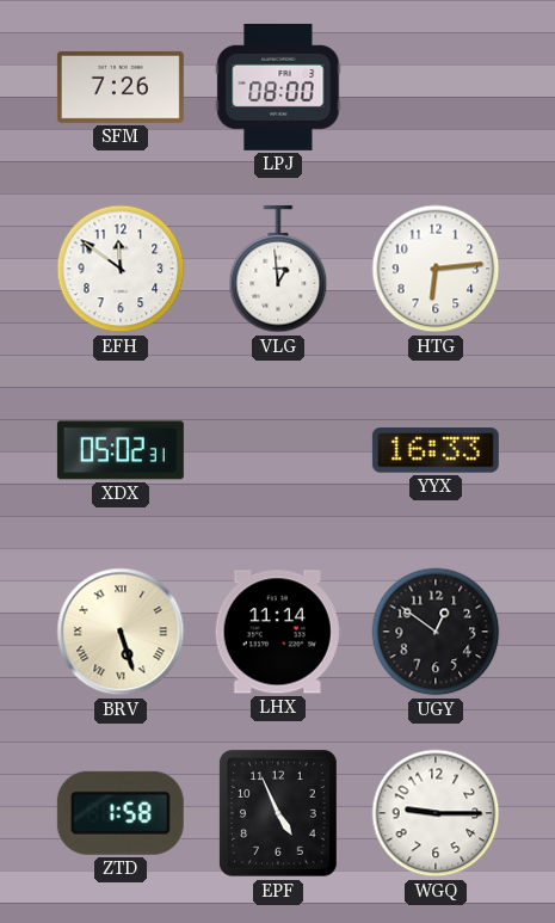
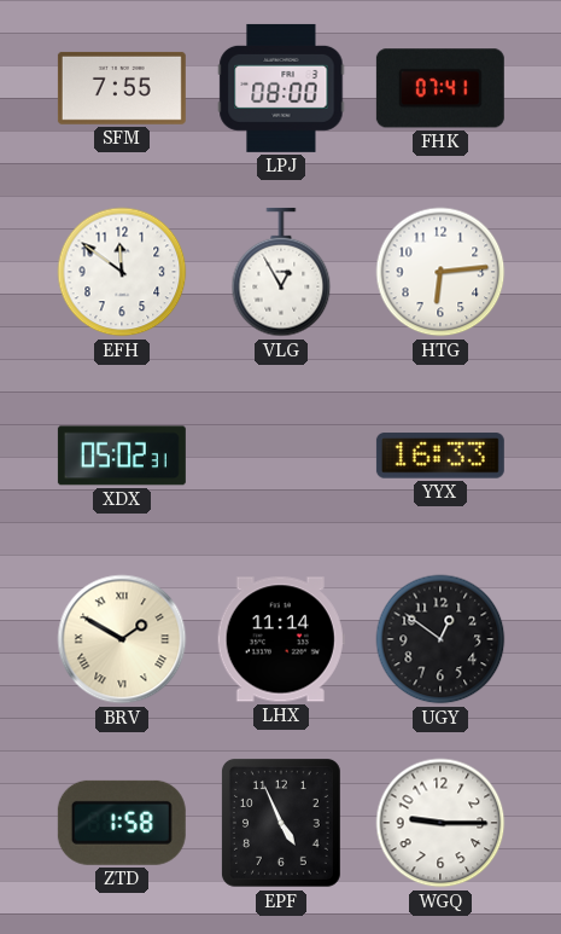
SFM: 7:26 -> 7:55
FHK: none -> 07:41
VLG: 12:59 -> 12:55
BRV: 5:27 -> 1:50
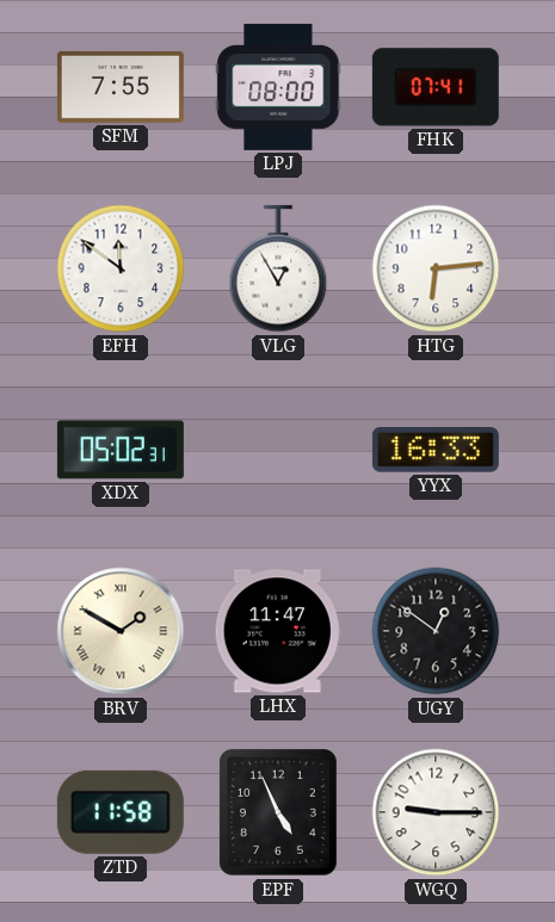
LHX: 11:14 -> 11:47
ZTD: 1:58 -> 11:58
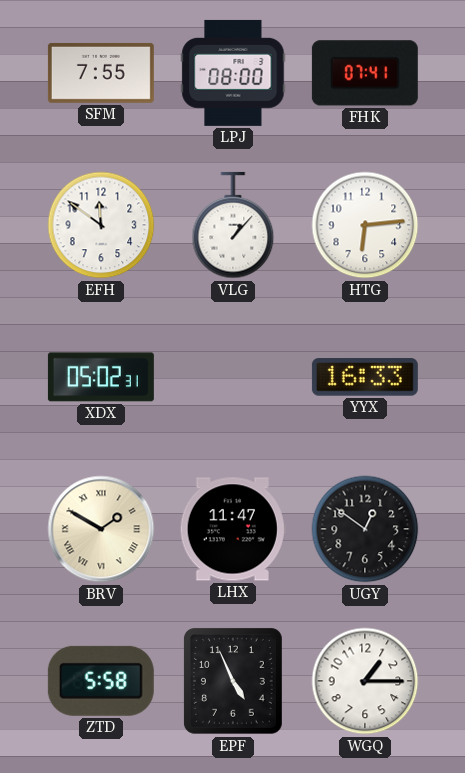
VLG: 12:55 -> 1:07
ZTD: 11:58 -> 5:58
WGQ: 9:15 -> 1:15
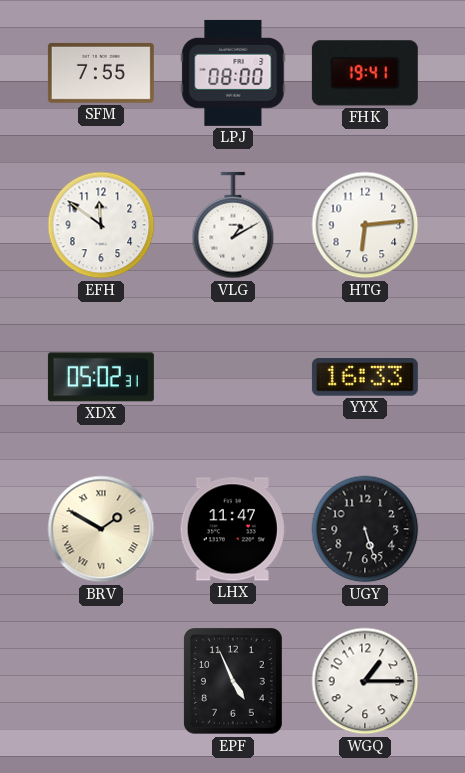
FHK: 07:41 -> 19:41
VLG: 1:07 -> 1:10
UGY: 12:51 -> 5:27
ZTD: 5:58 -> none
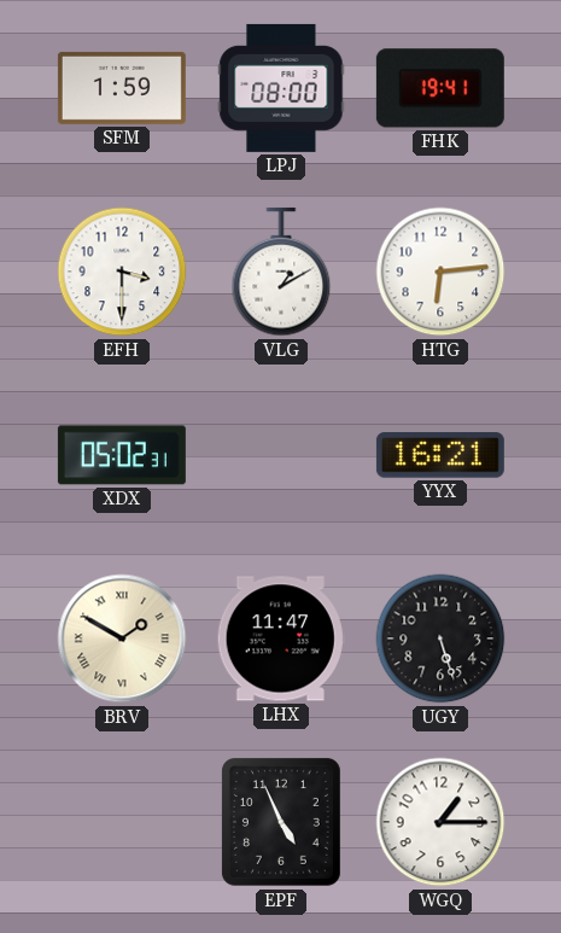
SFM: 7:55 -> 1:59
EFH: 11:51 -> 3:30
YYX: 16:33 -> 16:21
